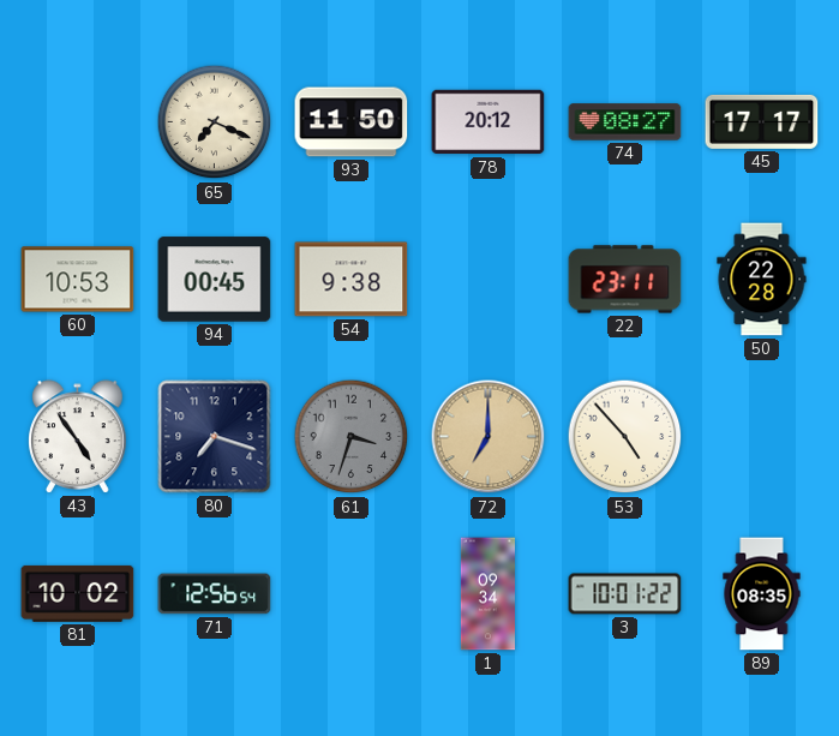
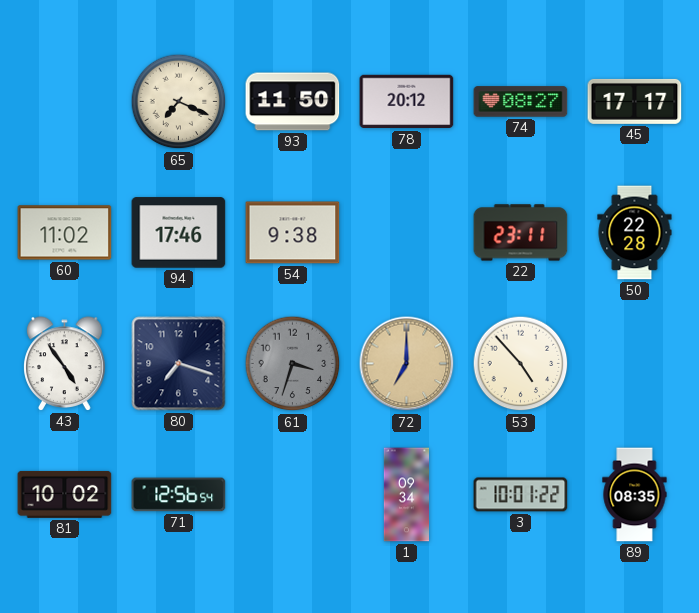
60: 10:53 -> 11:02
94: 00:45 -> 17:46
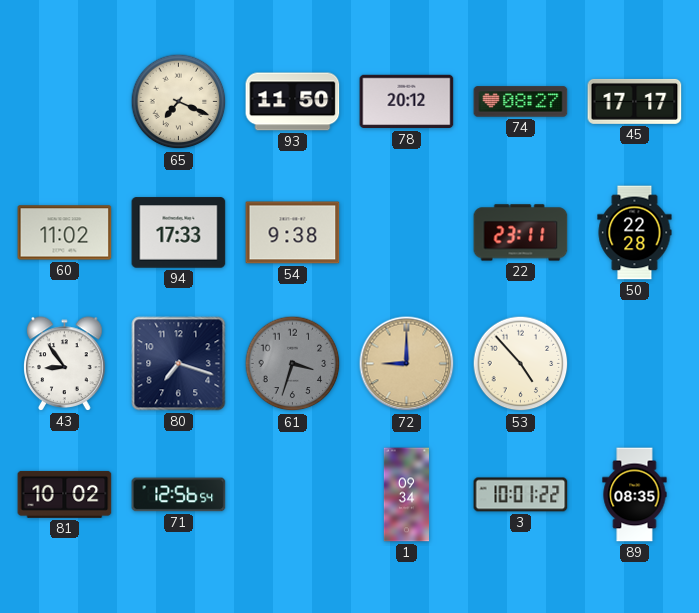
94: 17:46 -> 17:33
43: 4:54 -> 8:54
72: 7:00 -> 9:00
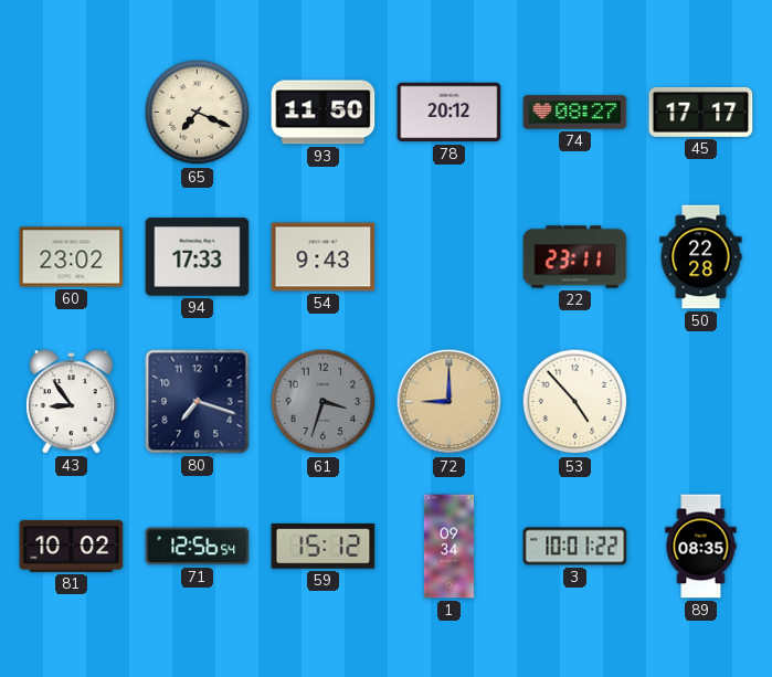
60: 11:02 -> 23:02
54: 9:38 -> 9:43
59: none -> 15:12
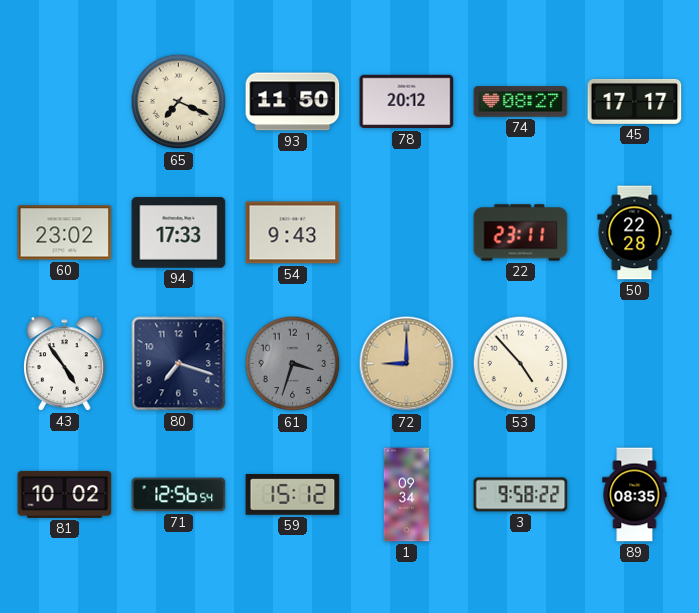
43: 8:54 -> 4:54
3: 10:01 -> 9:58
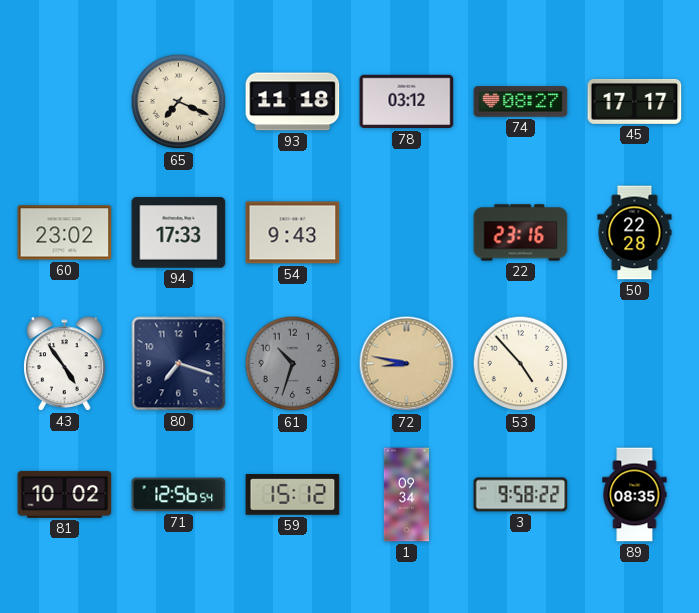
93: 11:50 -> 11:18
78: 20:12 -> 03:12
22: 23:11 -> 23:16
61: 3:33 -> 10:33
72: 9:00 -> 8:47
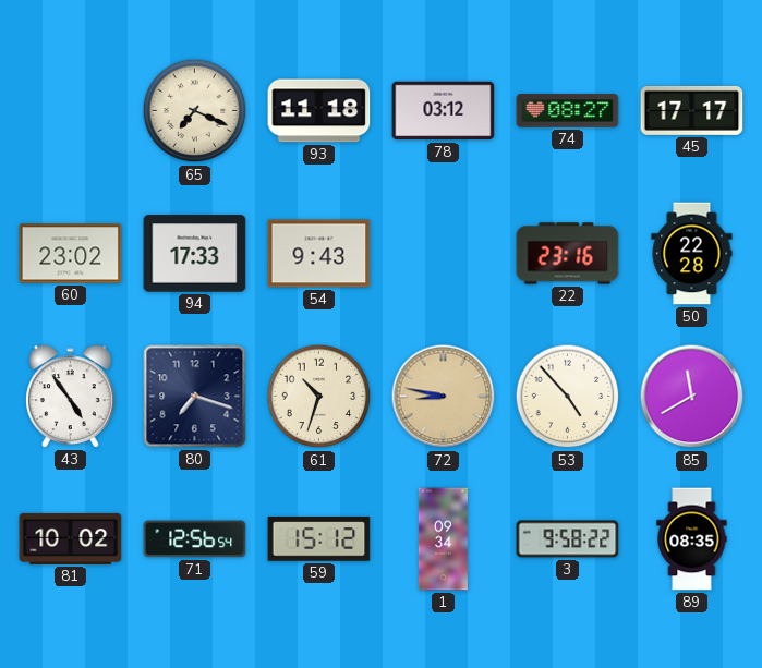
61 dial: grey -> cream
85: none -> 11:40
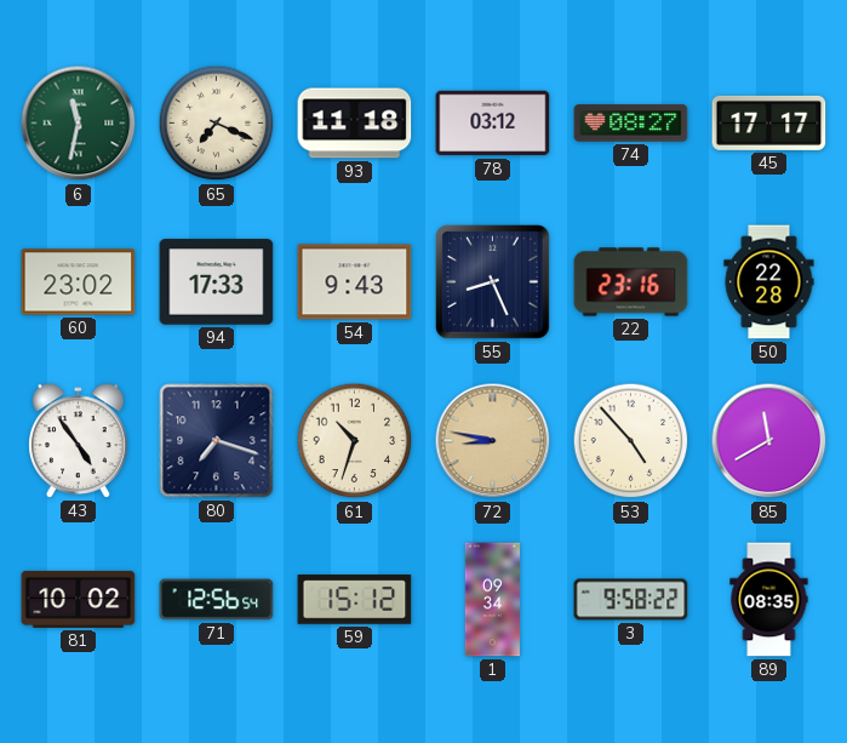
6: none -> 11:32
55: none -> 8:26
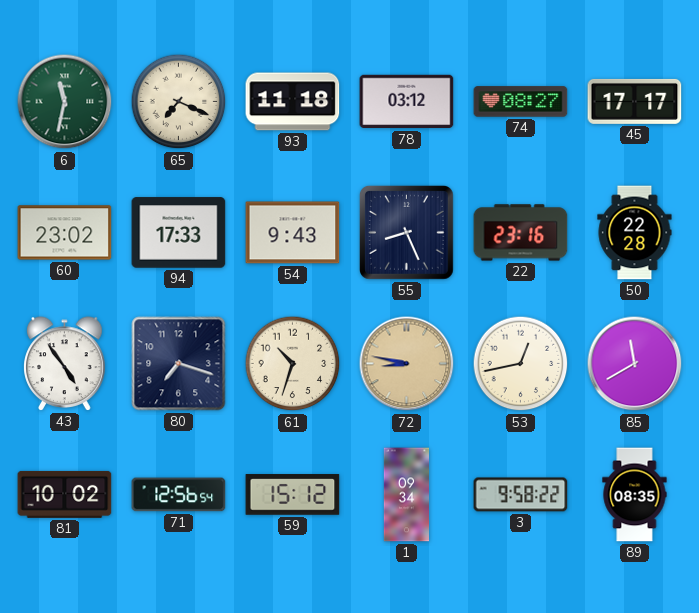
53: 4:53 -> 12:43
